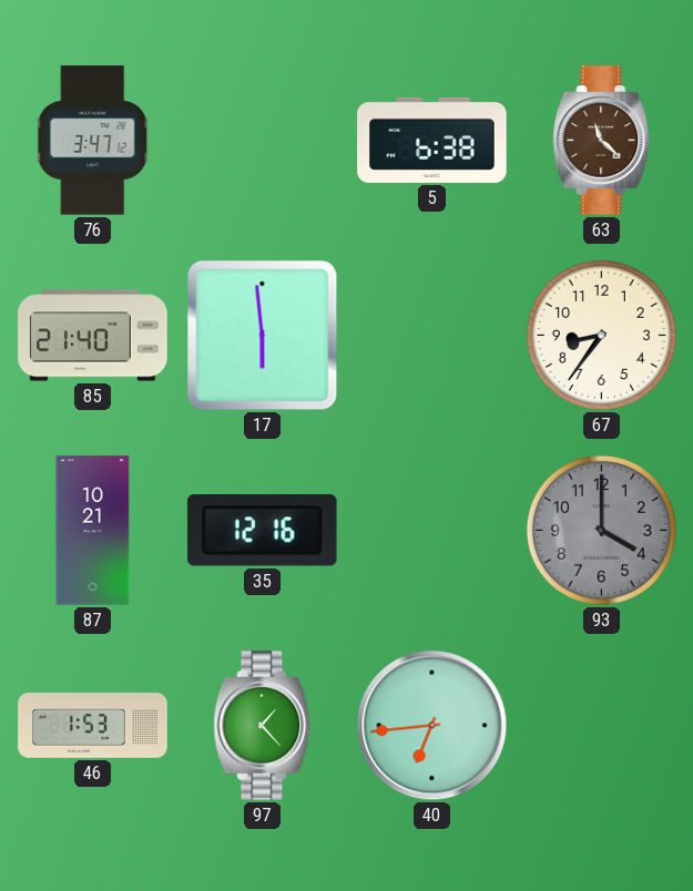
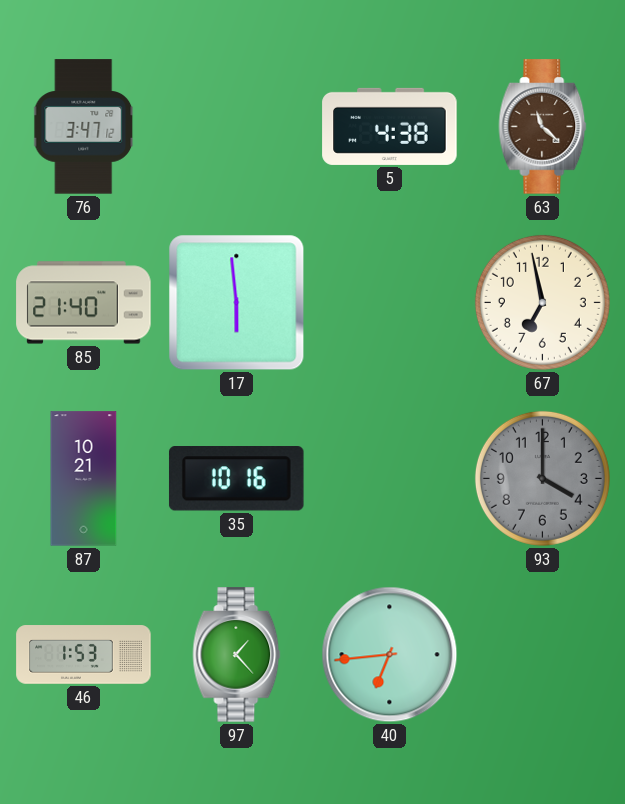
5: 6:38 -> 4:38
67: 8:36 -> 6:58
35: 12:16 -> 10:16
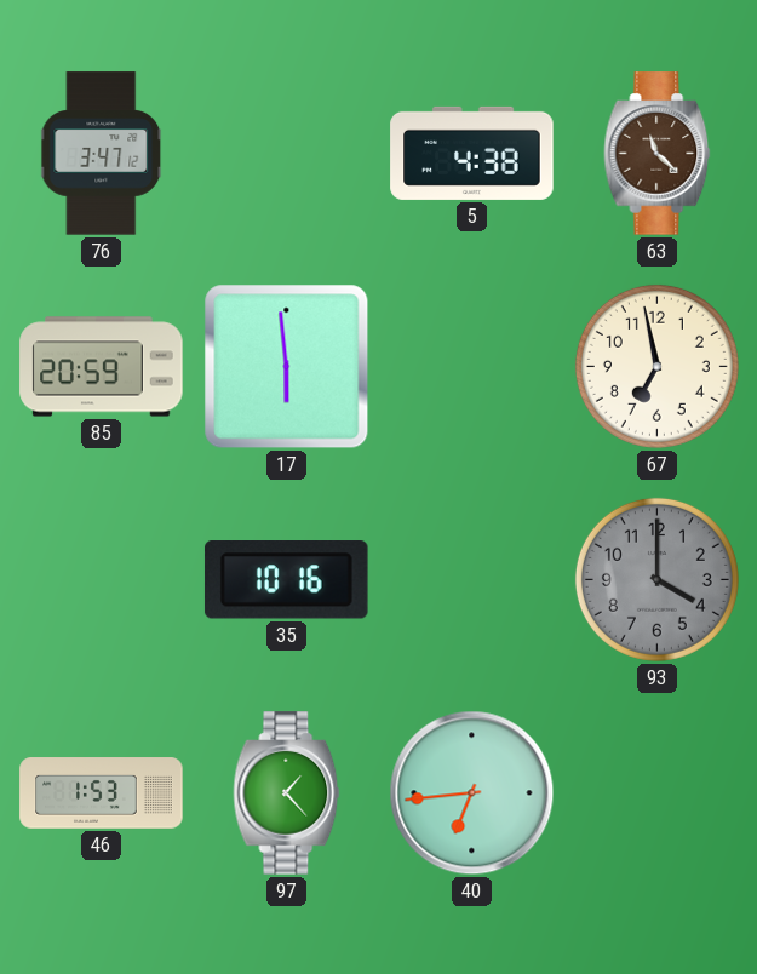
85: 21:40 -> 20:59
87: 10:21 -> none
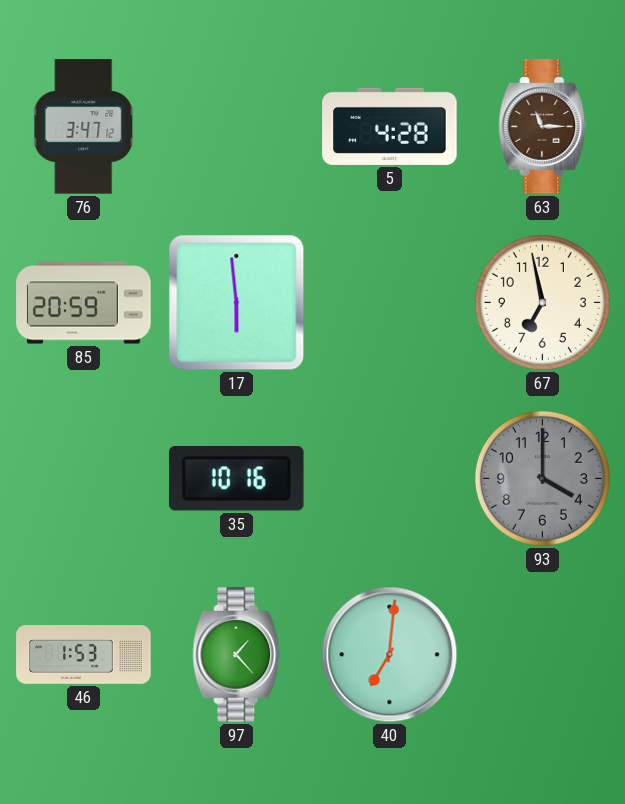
5: 4:38 -> 4:28
63: 11:22 -> 11:15
40: 6:44 -> 7:01
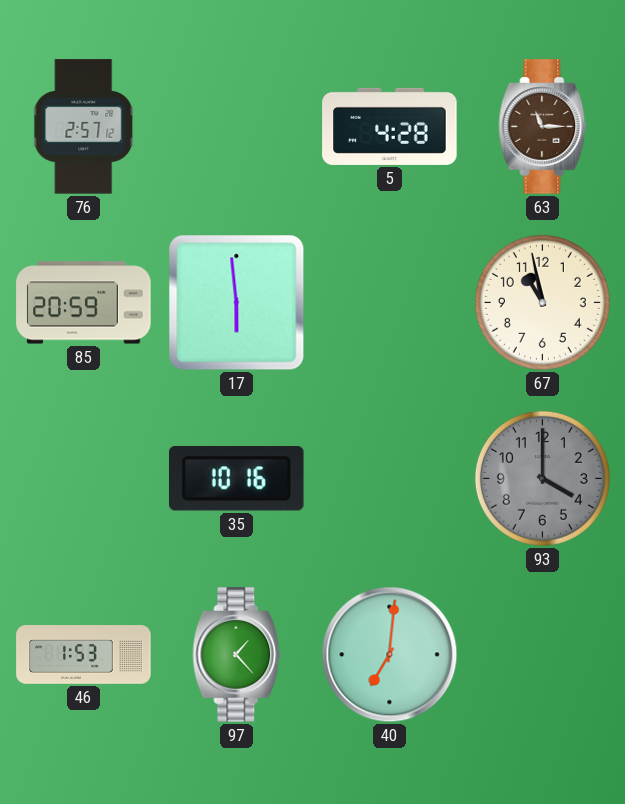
76: 3:47 -> 2:57
67: 6:58 -> 10:58
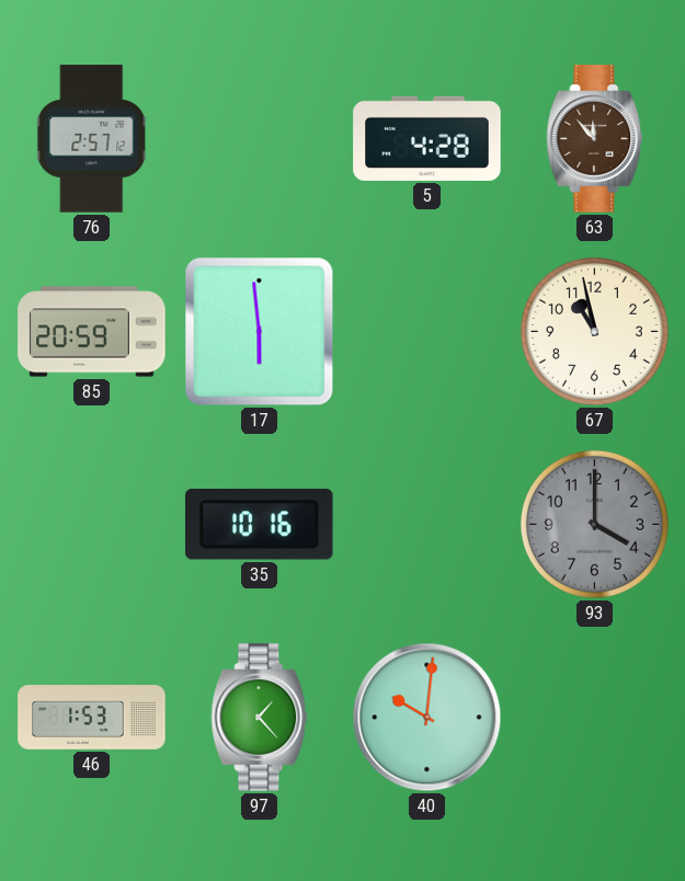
63: 11:15 -> 11:53
40: 7:01 -> 10:01
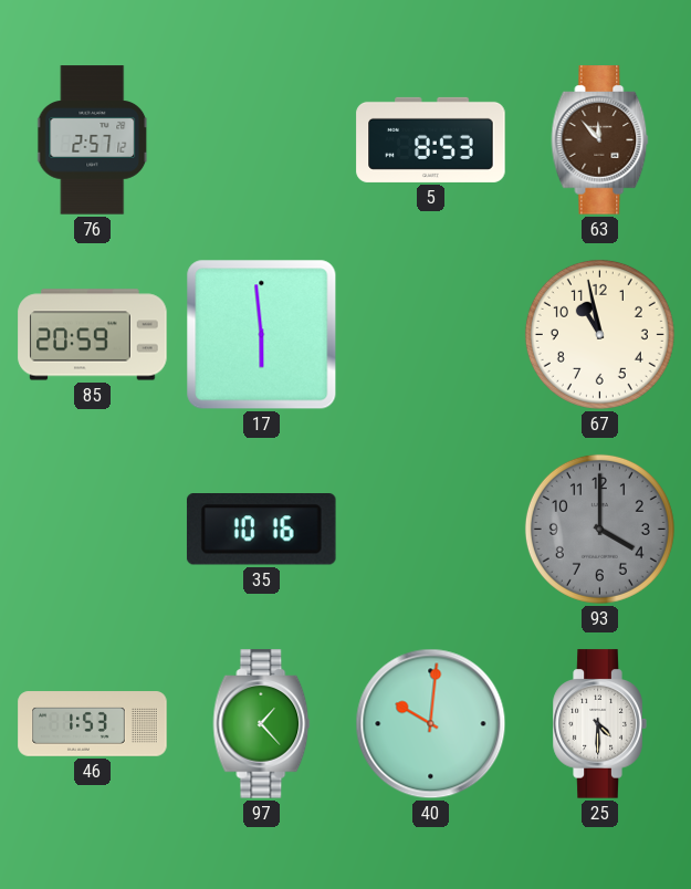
5: 4:28 -> 8:53
25: none -> 4:30
